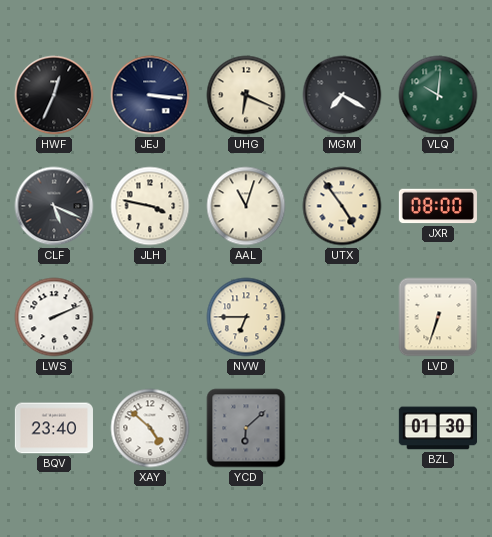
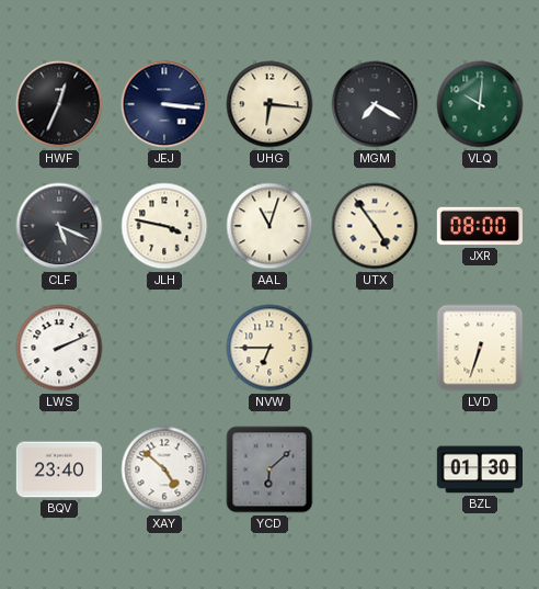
UHG: 6:19 -> 6:16
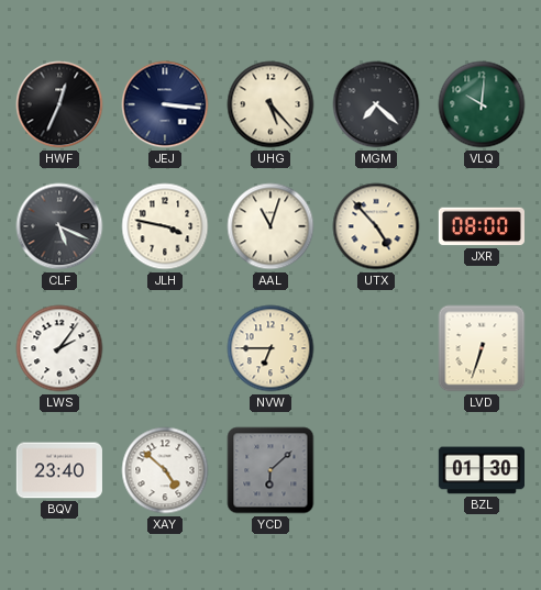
UHG: 6:16 -> 5:23
MGM: 7:20 -> 7:22
UTX: 4:54 -> 4:53
LWS: 2:11 -> 2:06
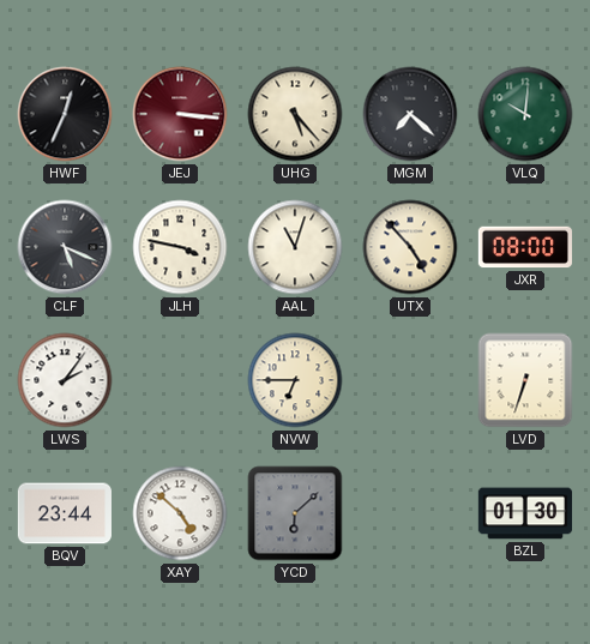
JEJ dial: navy -> burgundy
BQV: 23:40 -> 23:44
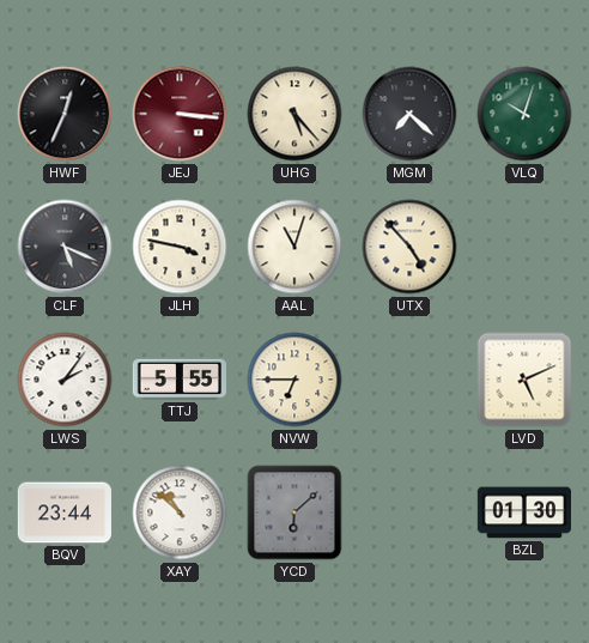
VLQ: 10:01 -> 10:03
JXR: 08:00 -> none
TTJ: none -> 5:55
LVD: 6:33 -> 5:11
XAY: 4:52 -> 10:52
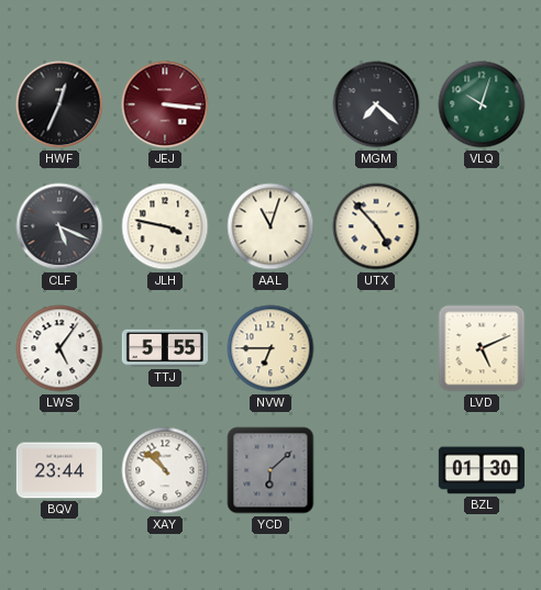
UHG: 5:23 -> none
LWS: 2:06 -> 5:06
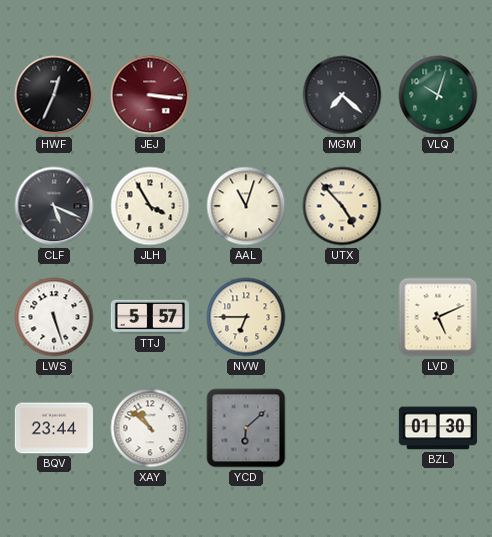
JLH: 3:47 -> 3:55
LWS: 5:06 -> 5:27
TTJ: 5:55 -> 5:57
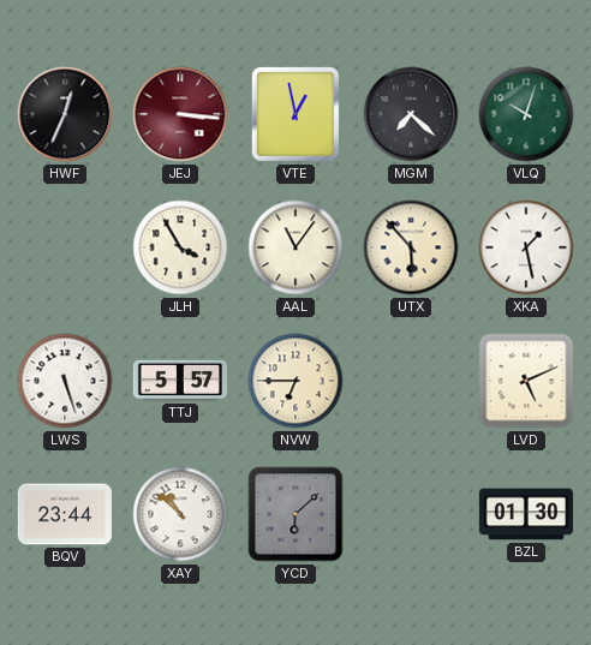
VTE: none -> 12:58
CLF: 5:19 -> none
AAL: 11:03 -> 11:06
UTX: 4:53 -> 5:53
XKA: none -> 1:28
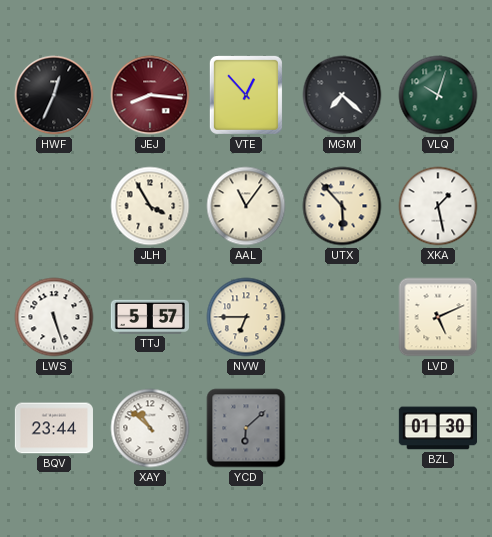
JEJ: 3:16 -> 8:16
VTE: 12:58 -> 12:53
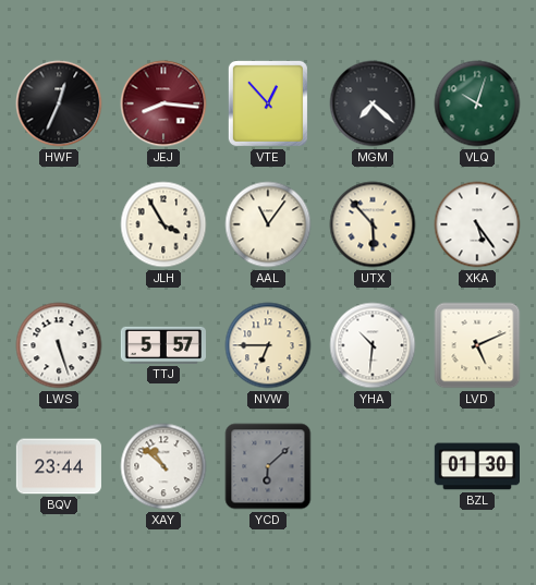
XKA: 1:28 -> 5:24
YHA: none -> 10:31
